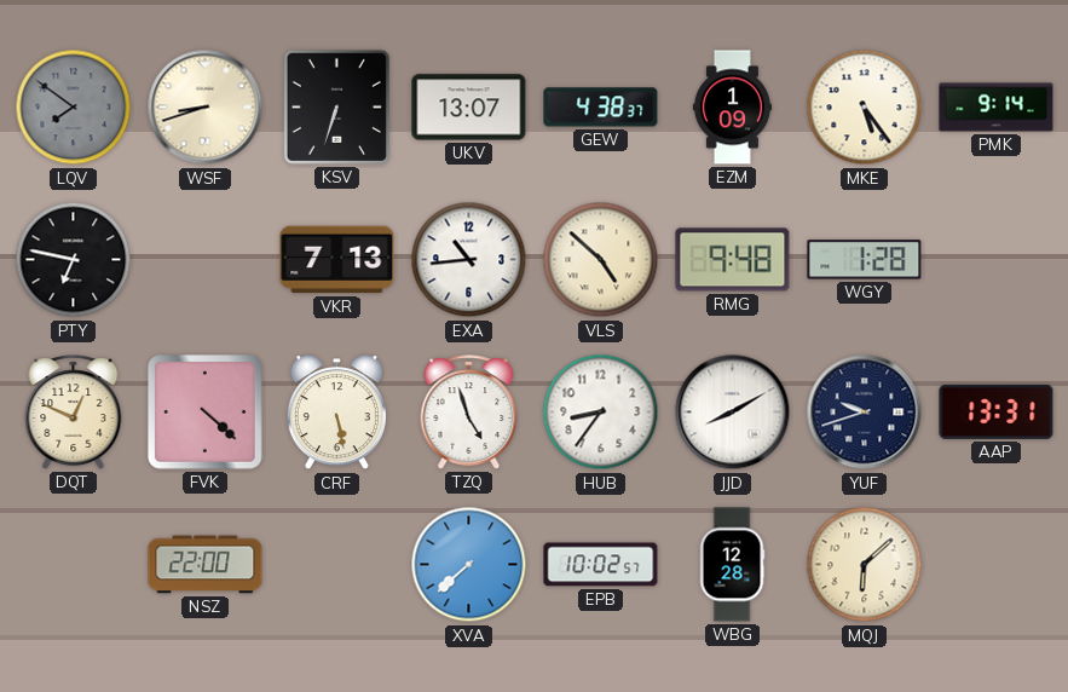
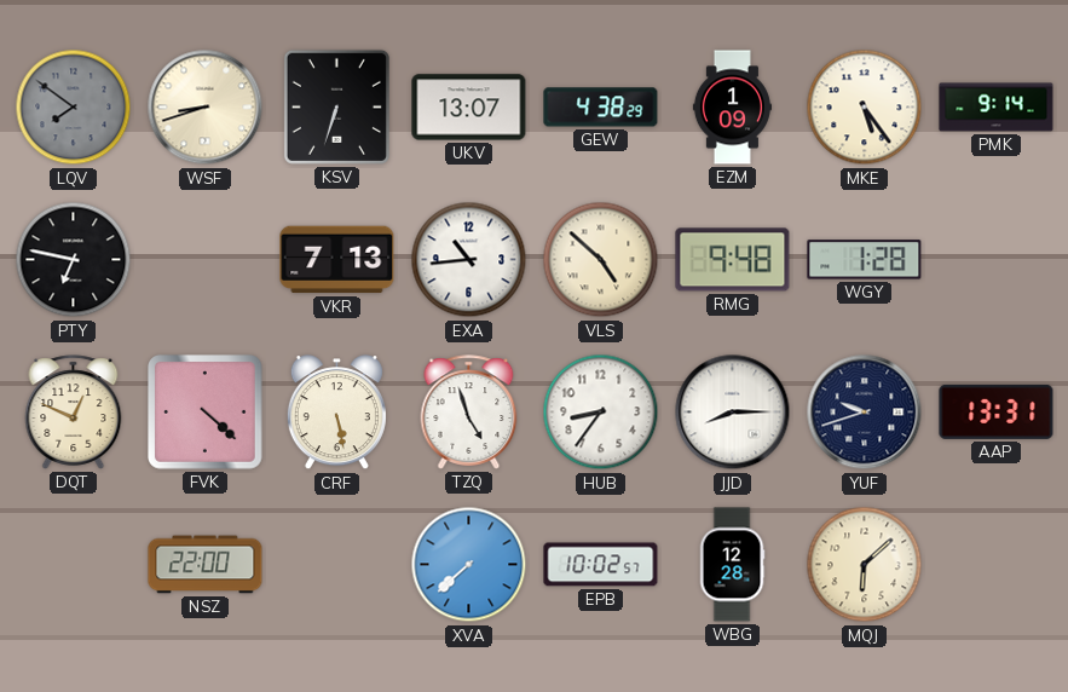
GEW: 4:38:37 -> 4:38:29
JJD: 8:10 -> 8:15
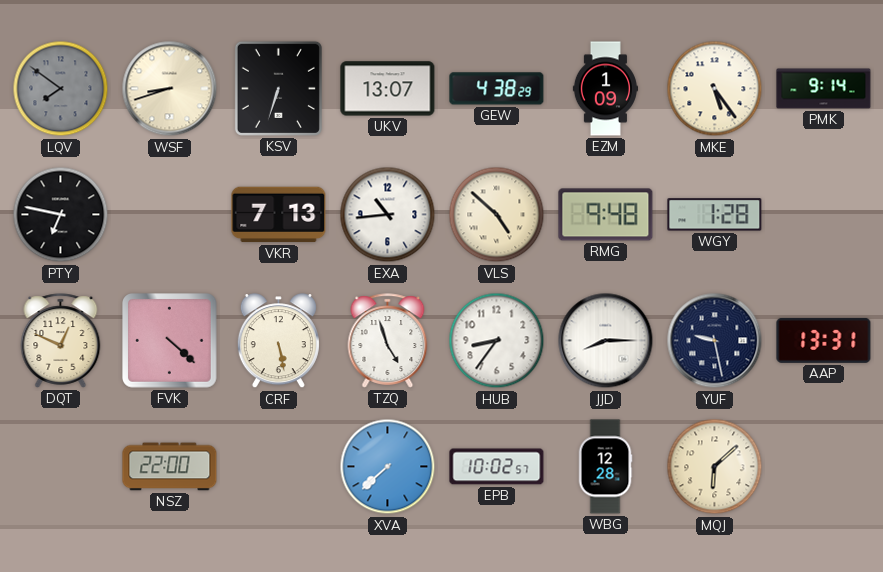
YUF: 9:42 -> 9:28
